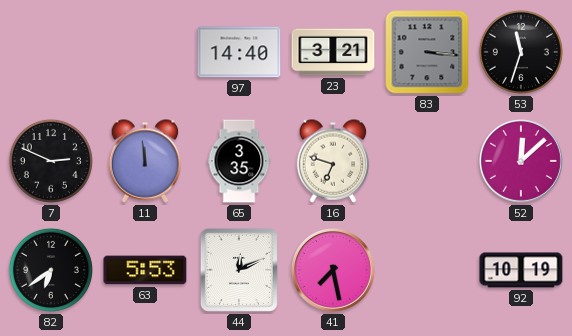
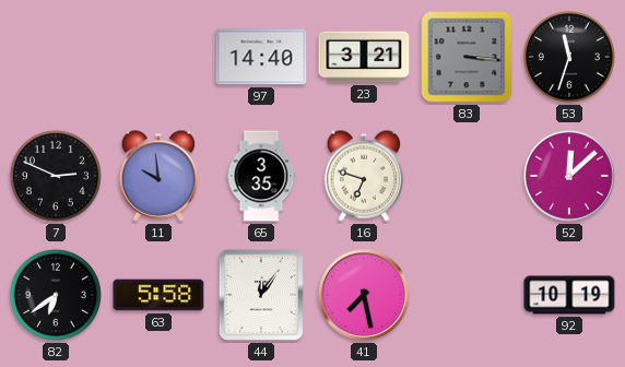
11: 11:59 -> 9:59
63: 5:53 -> 5:58
44: 12:11 -> 12:06
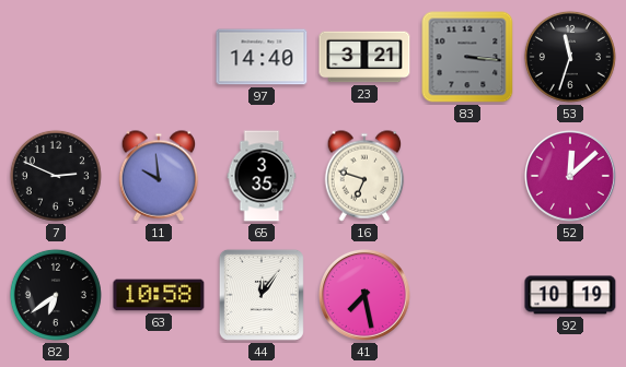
63: 5:58 -> 10:58
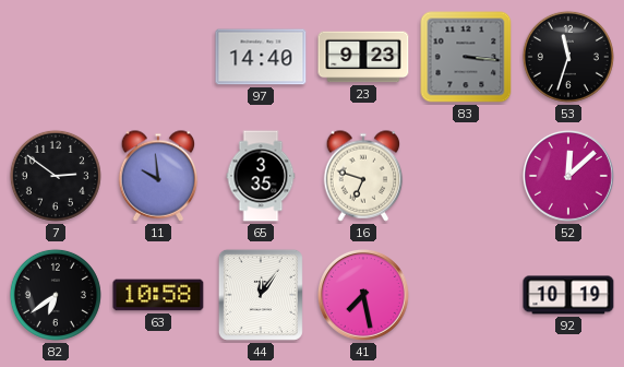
23: 3:21 -> 9:23
7: 2:49 -> 2:51
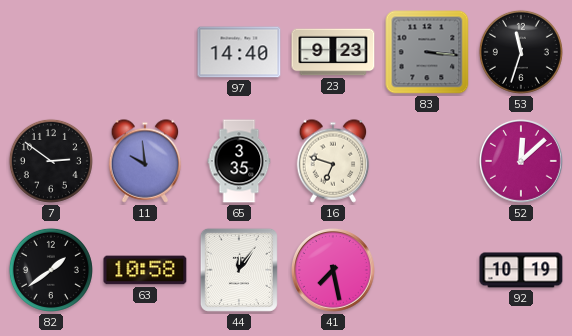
82: 6:39 -> 1:39
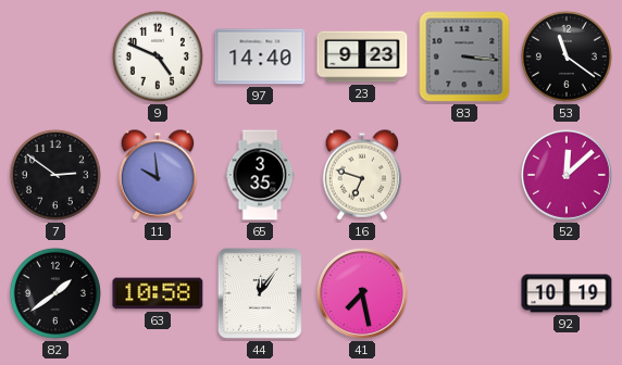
9: none -> 4:49
53: 11:33 -> 11:21
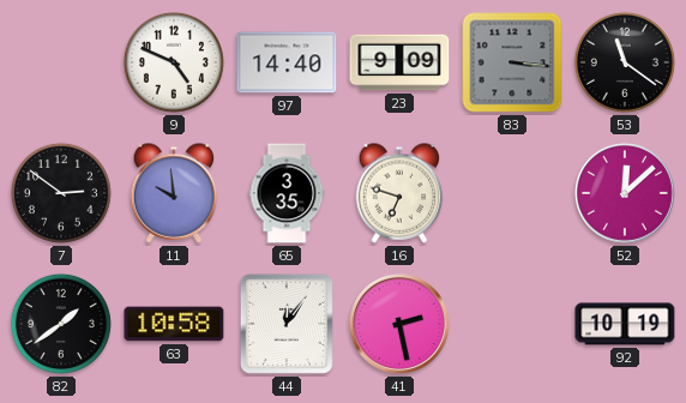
23: 9:23 -> 9:09
41: 7:28 -> 2:28
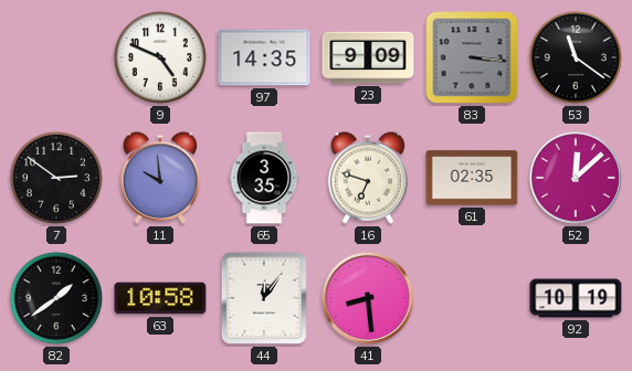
97: 14:40 -> 14:35
61: none -> 02:35
41: 2:28 -> 8:29
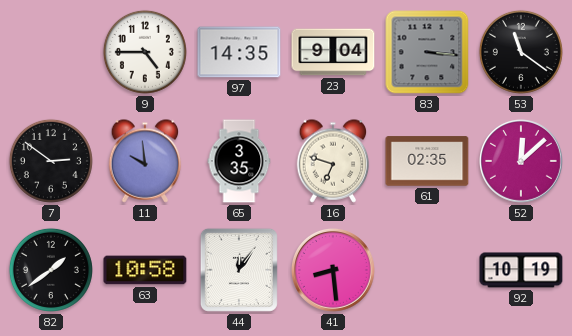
9: 4:49 -> 4:45
23: 9:09 -> 9:04
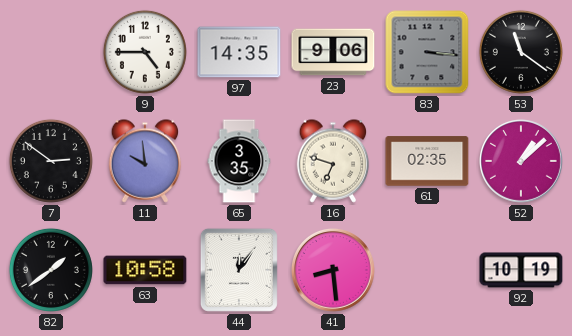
23: 9:04 -> 9:06
52: 12:08 -> 1:08
